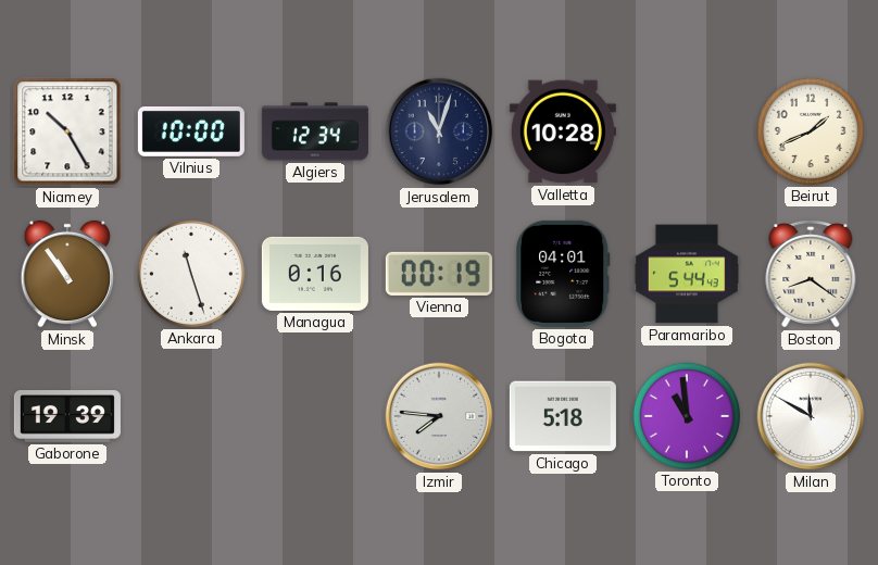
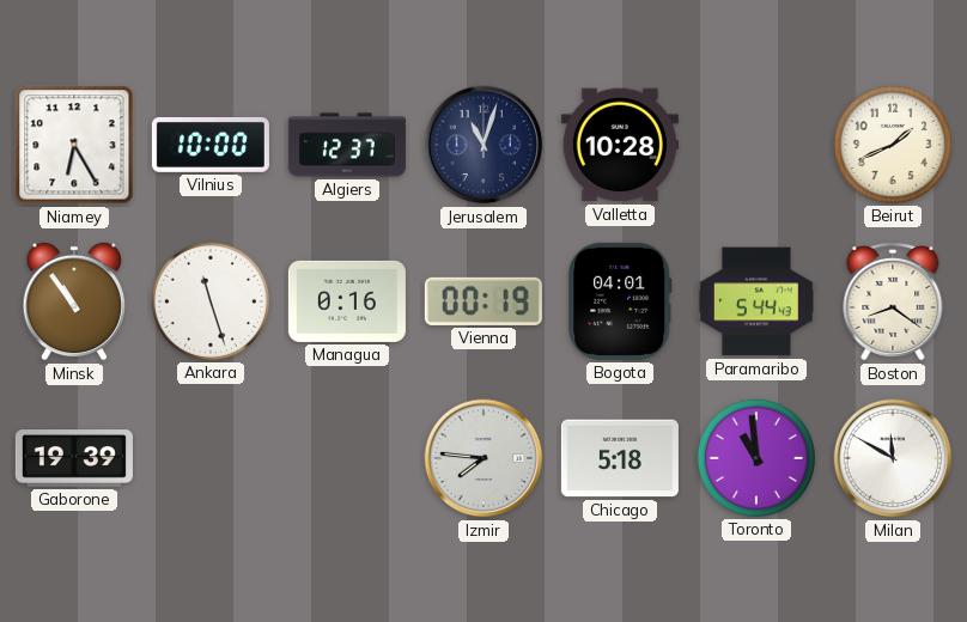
Niamey: 10:25 -> 6:25
Algiers: 12:34 -> 12:37
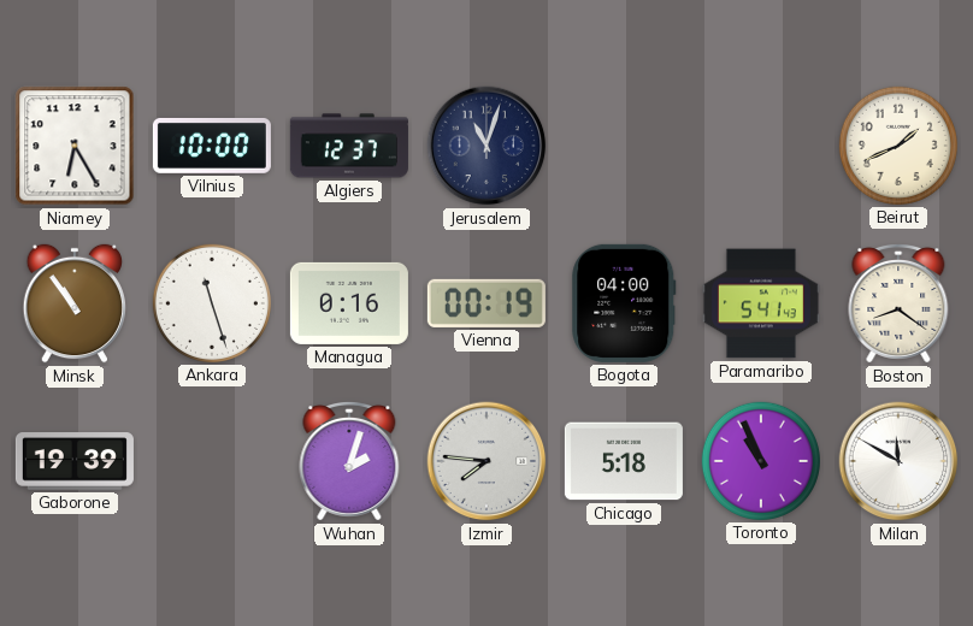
Valletta: 10:28 -> none
Bogota: 04:01 -> 04:00
Paramaribo: 5:44 -> 5:41
Wuhan: none -> 2:03
Toronto: 10:59 -> 10:56
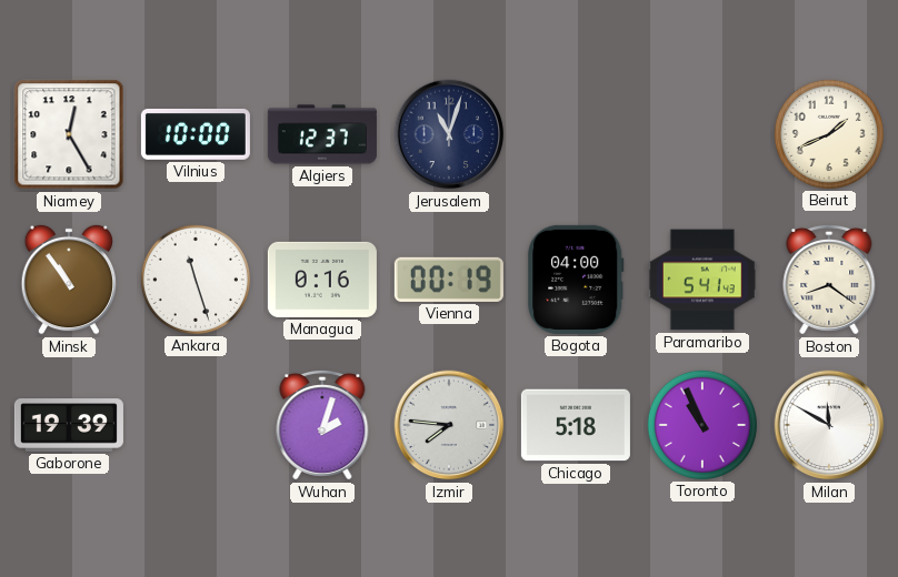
Niamey: 6:25 -> 12:25
